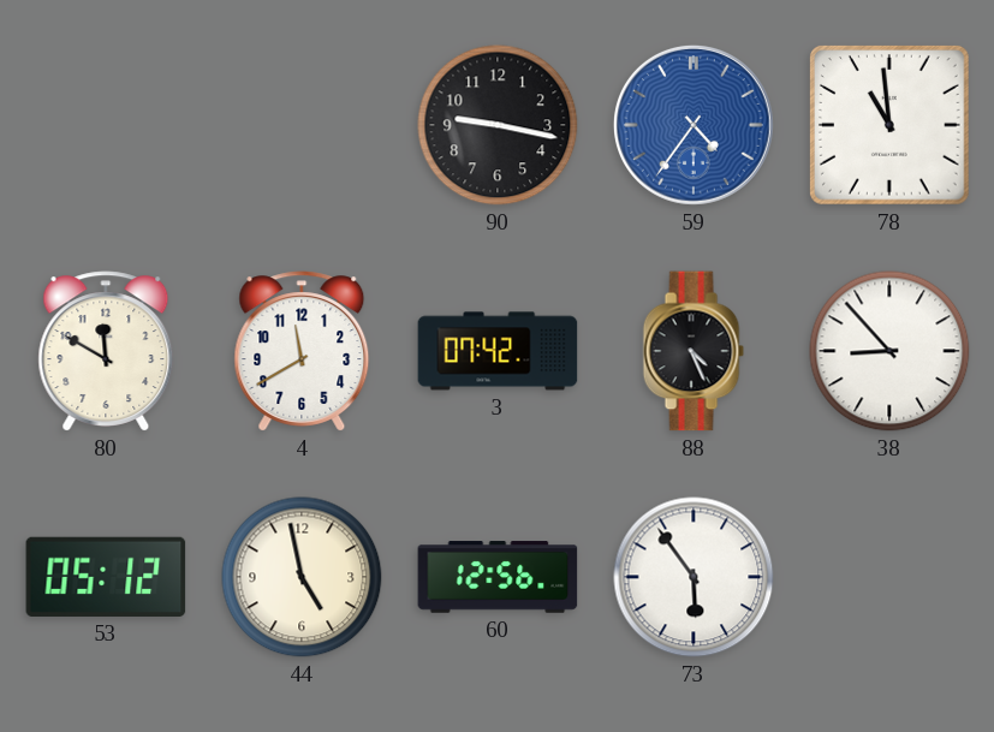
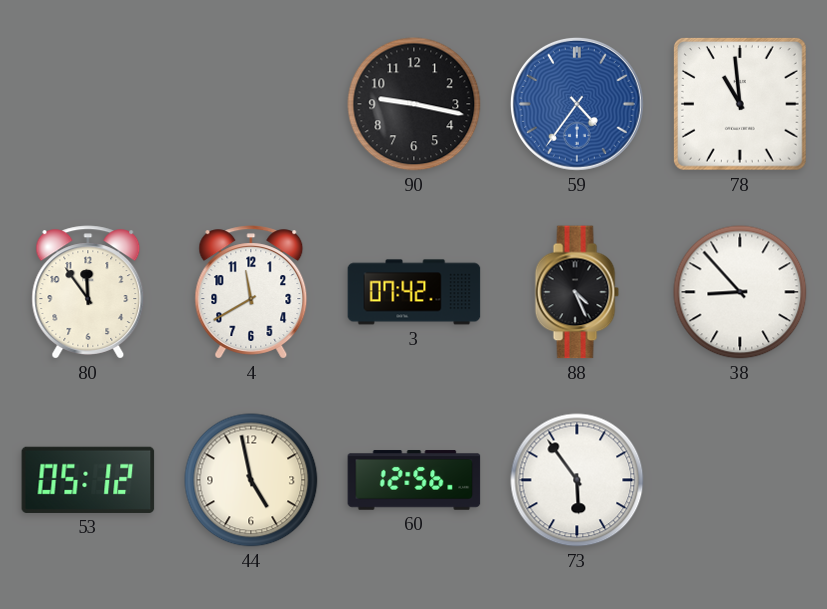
80: 11:50 -> 11:54
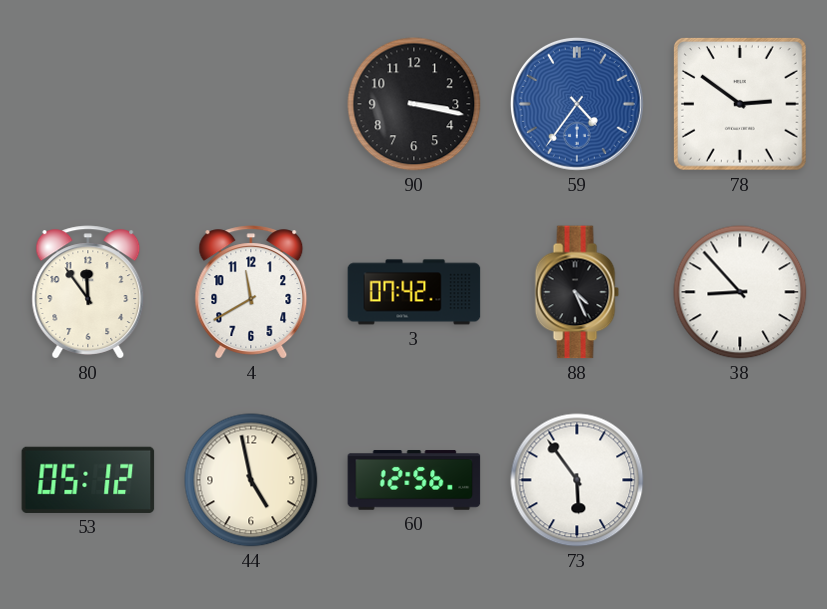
90: 9:17 -> 3:17
78: 10:59 -> 2:51
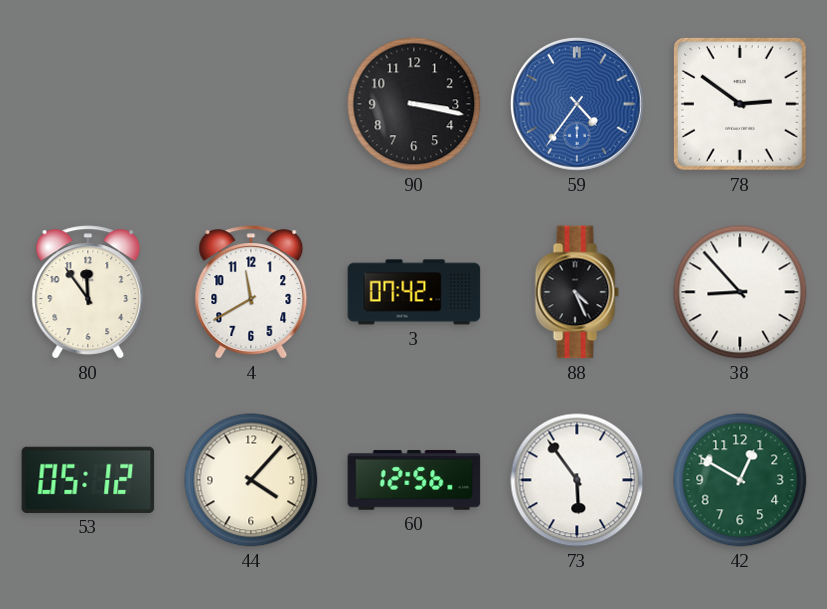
44: 4:58 -> 4:07
42: none -> 12:50
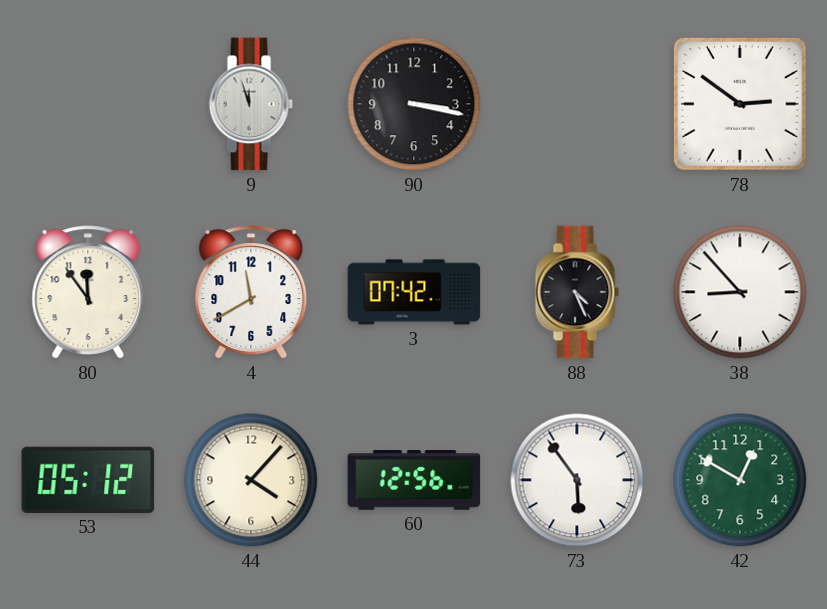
9: none -> 11:57
59: 4:36 -> none
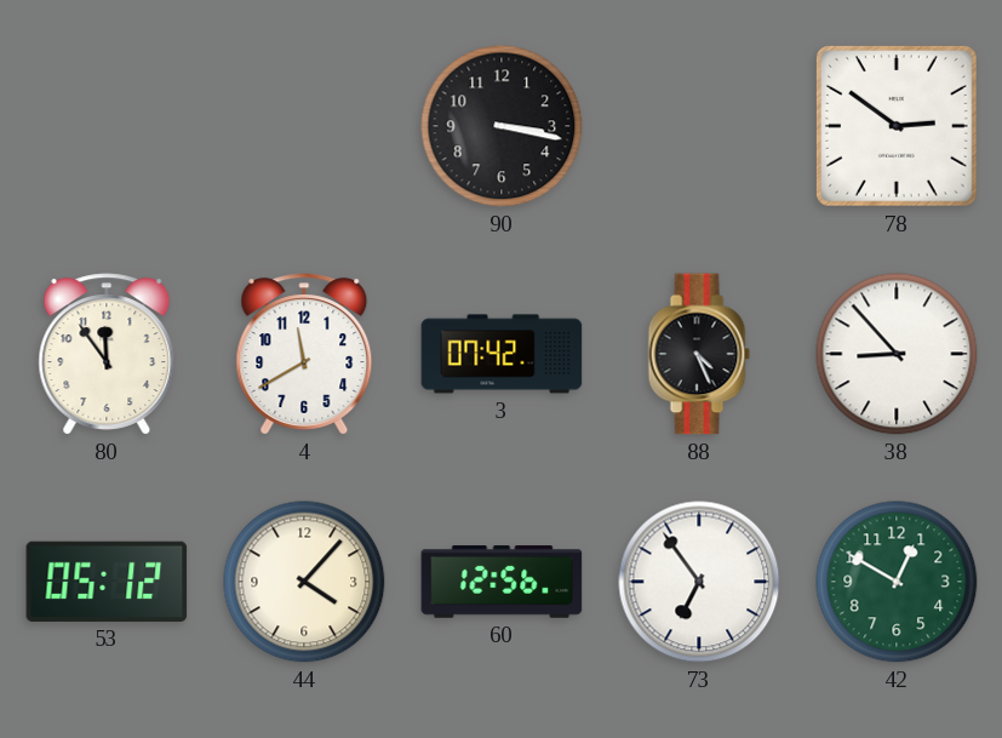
9: 11:57 -> none
73: 5:54 -> 6:54
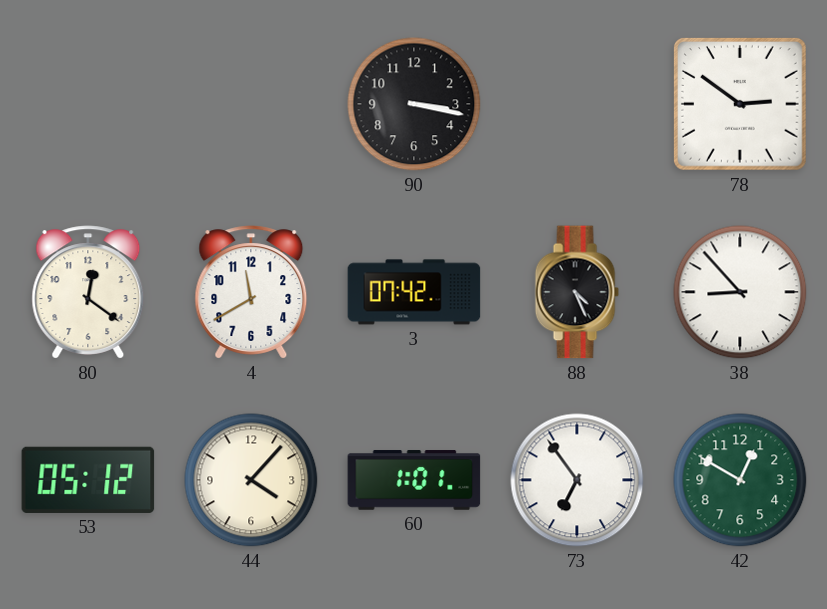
80: 11:54 -> 12:21
60: 12:56 -> 1:01
